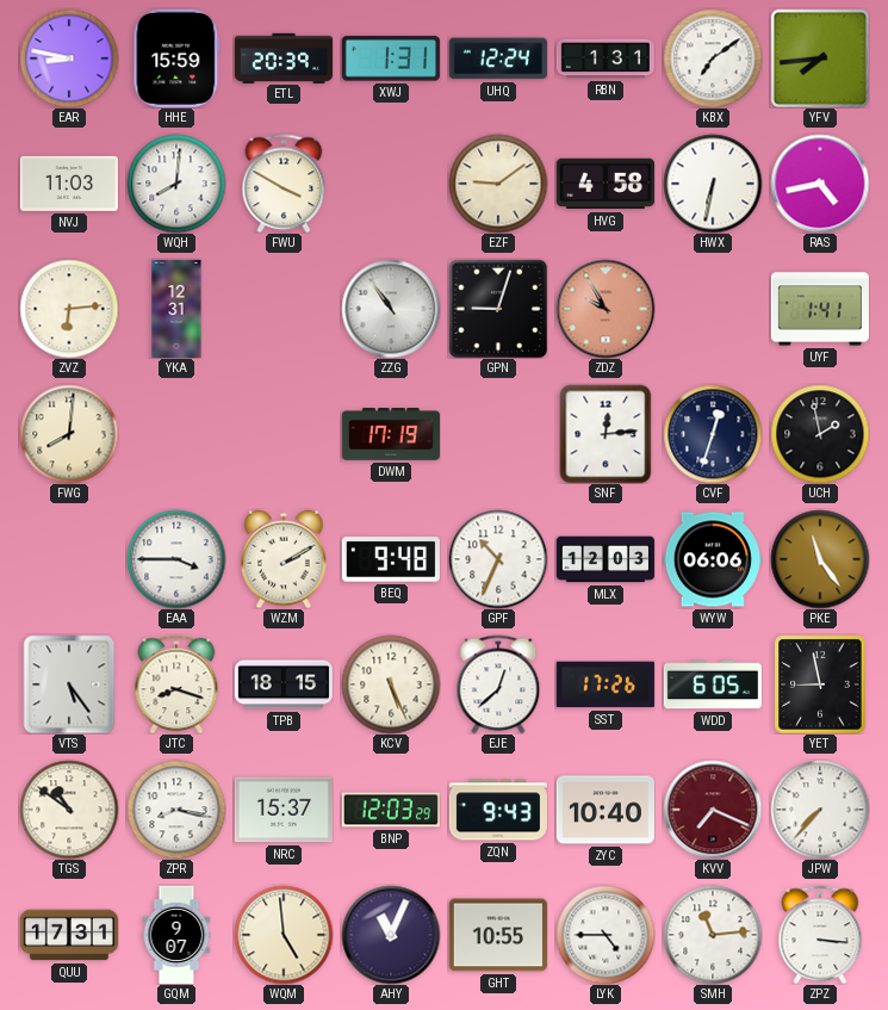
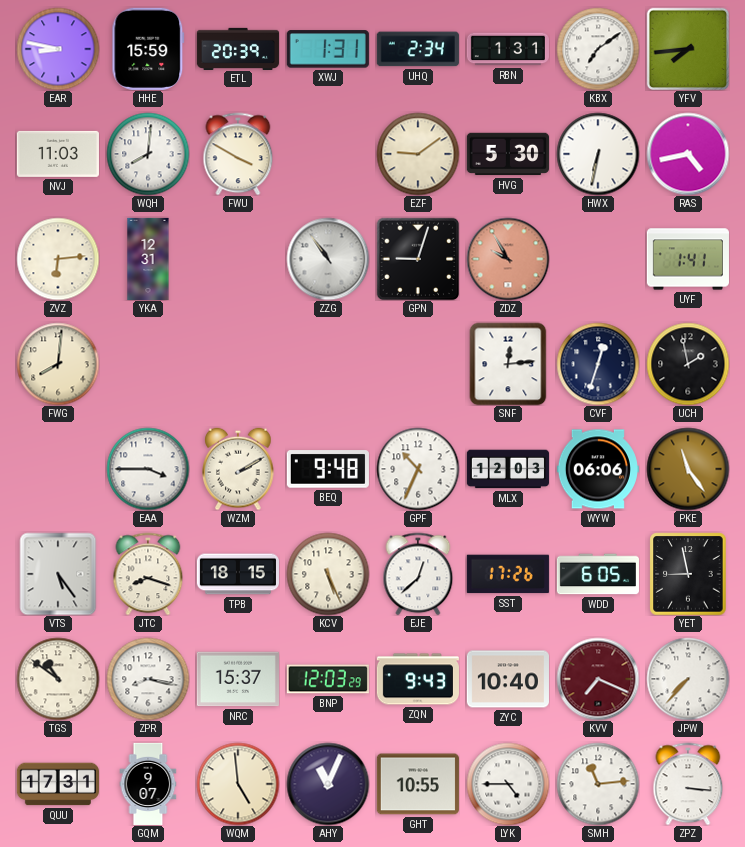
UHQ: 12:24 -> 2:34
HVG: 4:58 -> 5:30
DWM: 17:19 -> none
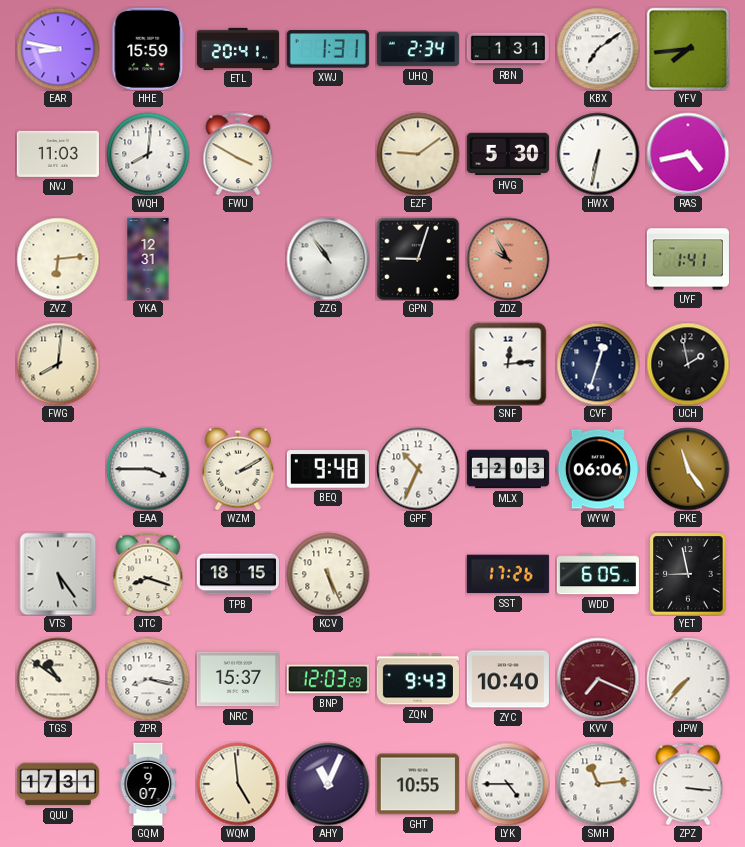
ETL: 20:39 -> 20:41
EJE: 12:38 -> none
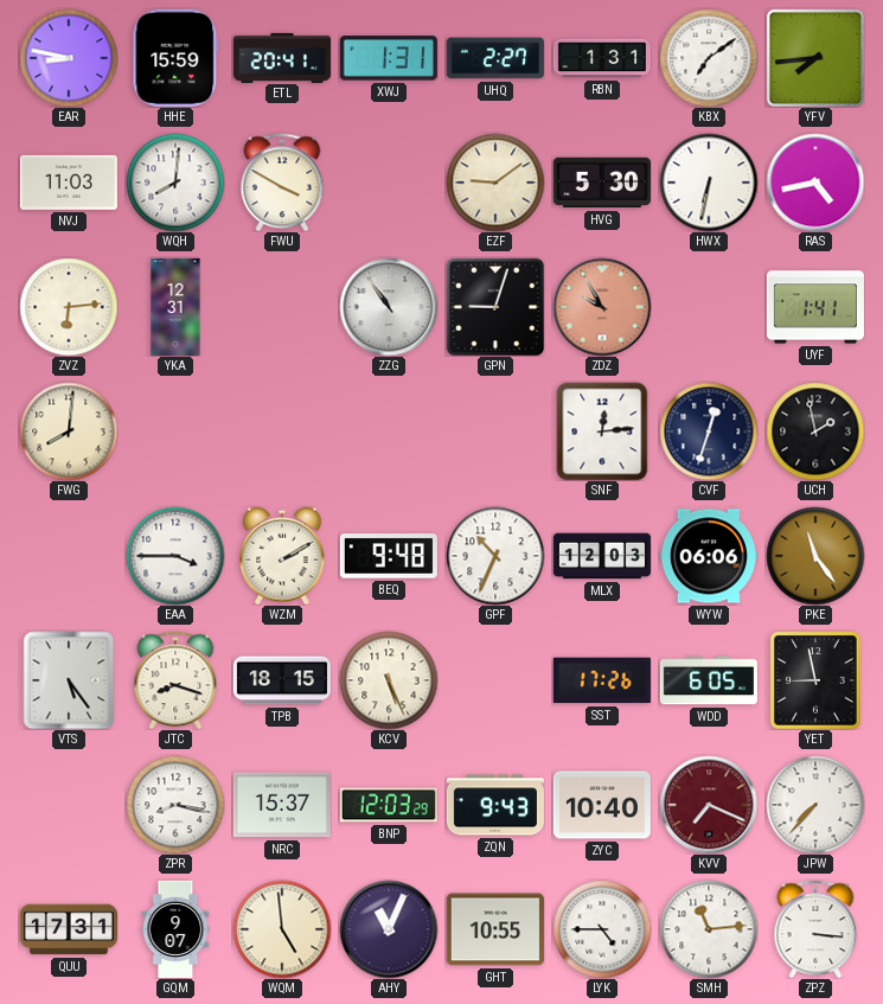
UHQ: 2:34 -> 2:27
TGS: 10:51 -> none
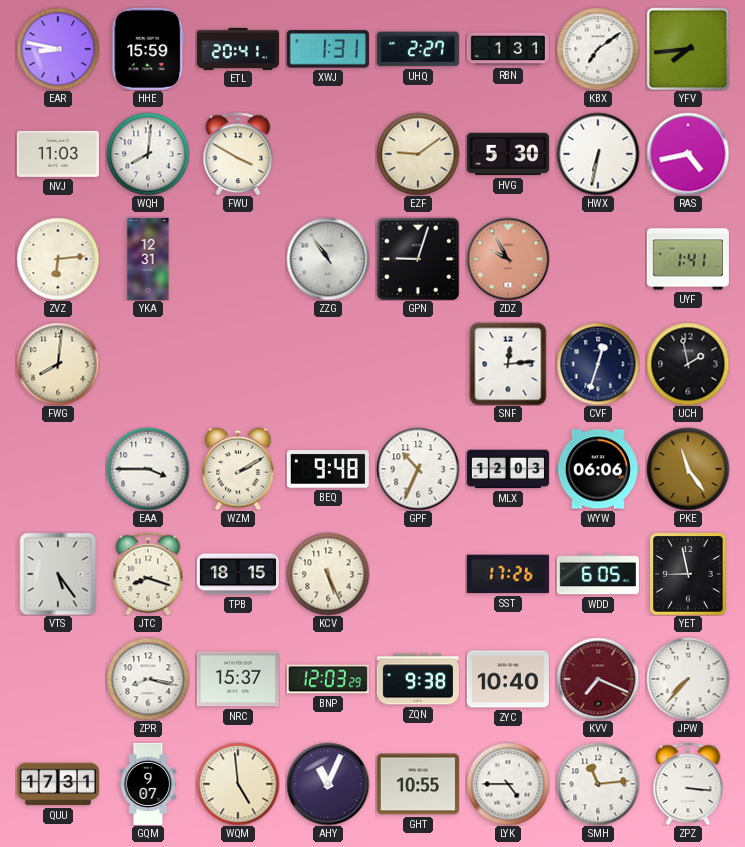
ZQN: 9:43 -> 9:38
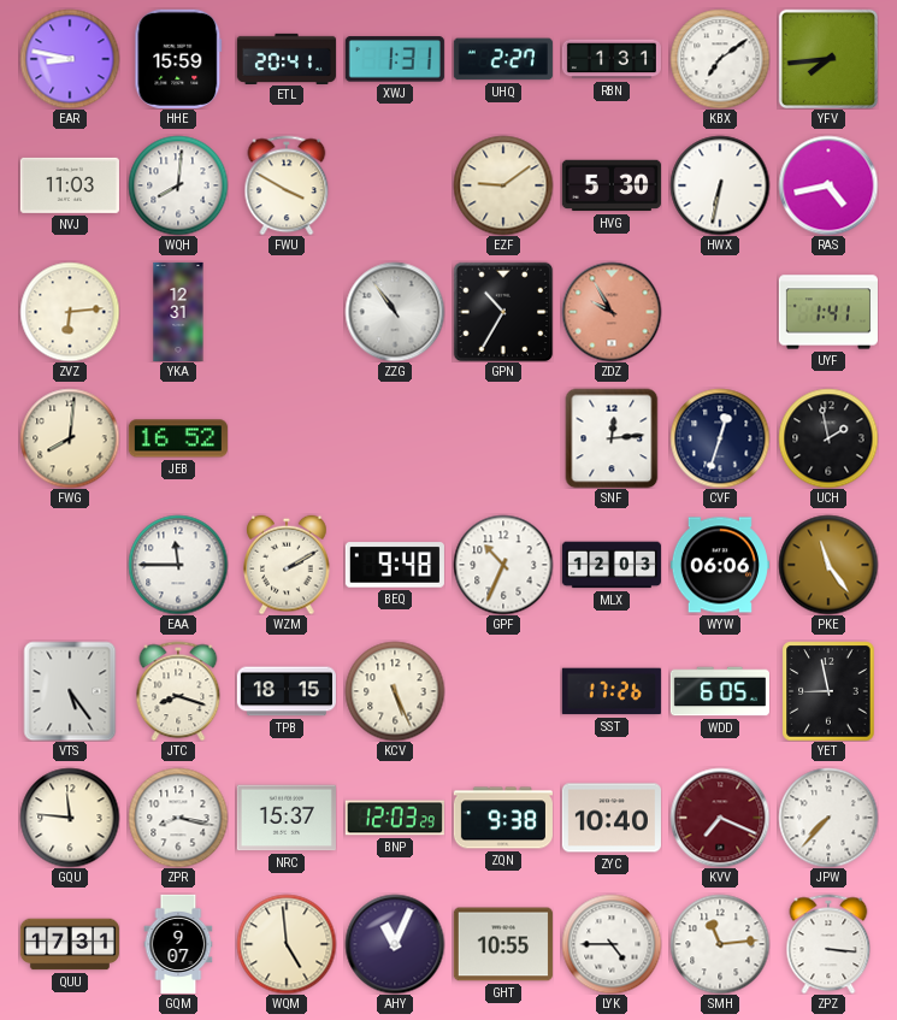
GPN: 9:03 -> 10:35
JEB: none -> 16:52
EAA: 3:45 -> 11:45
GQU: none -> 11:46
